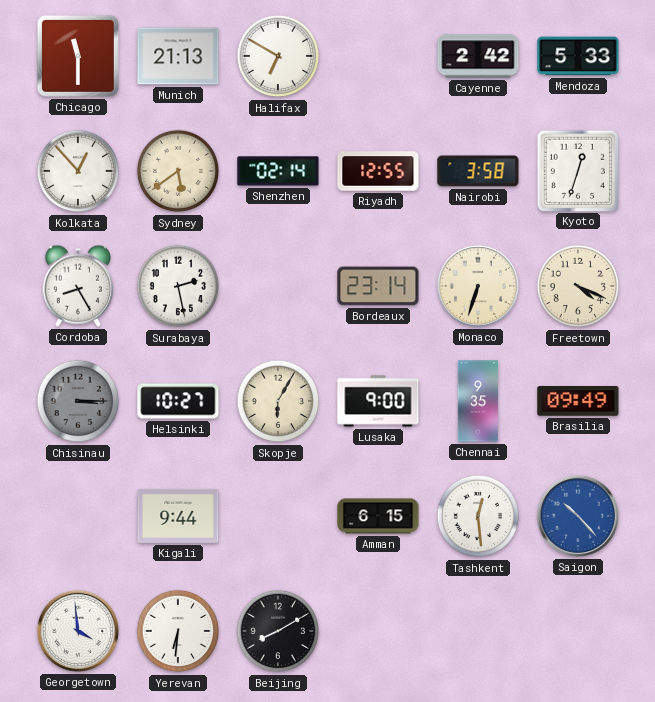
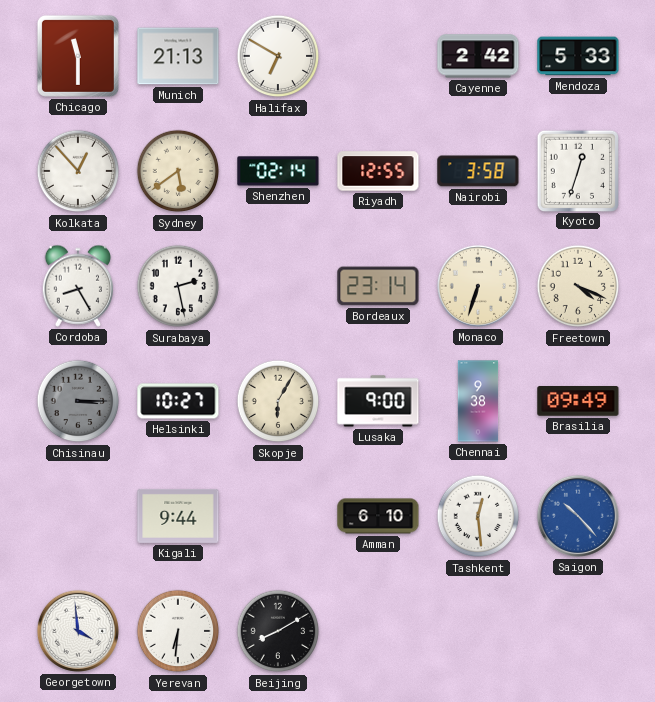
Chennai: 9:35 -> 9:38
Amman: 6:15 -> 6:10
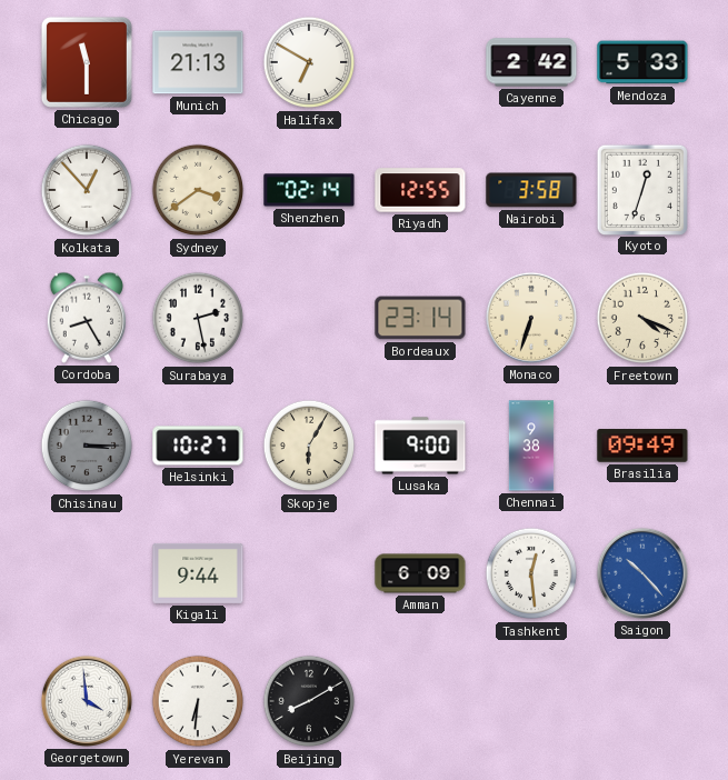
Sydney: 5:39 -> 3:39
Amman: 6:10 -> 6:09
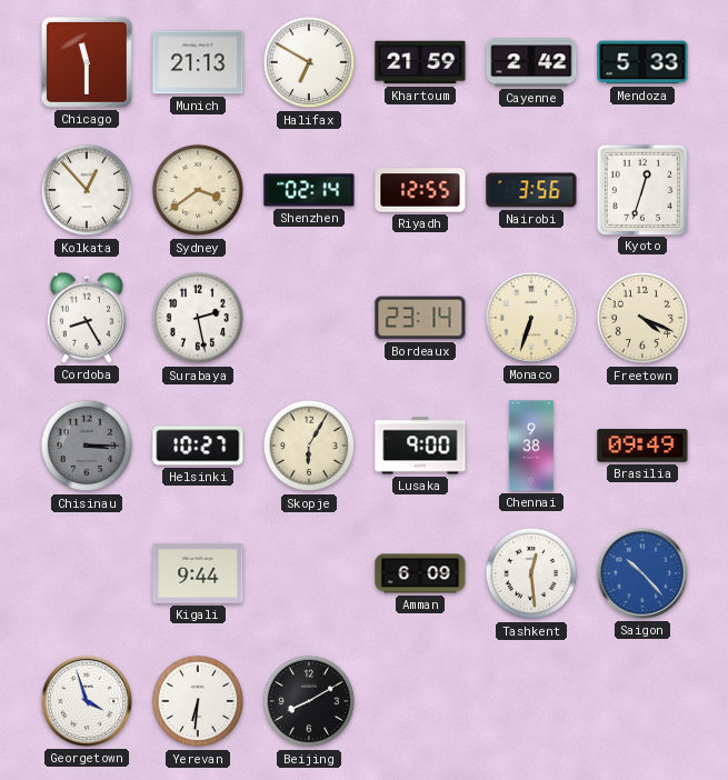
Khartoum: none -> 21:59
Nairobi: 3:58 -> 3:56
Georgetown: 3:59 -> 3:57
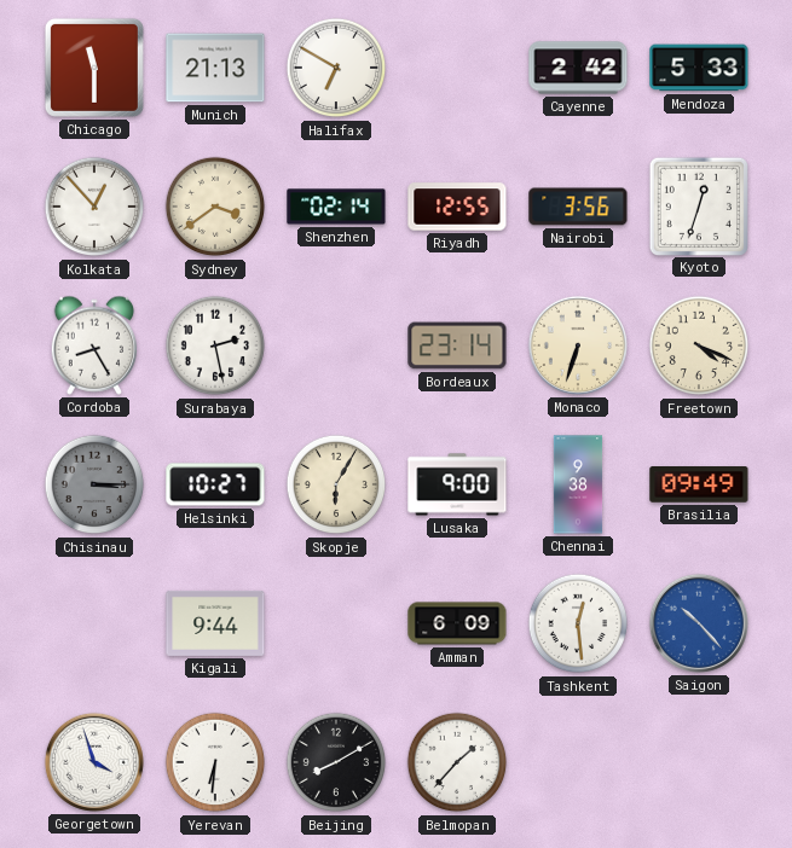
Khartoum: 21:59 -> none
Belmopan: none -> 1:37
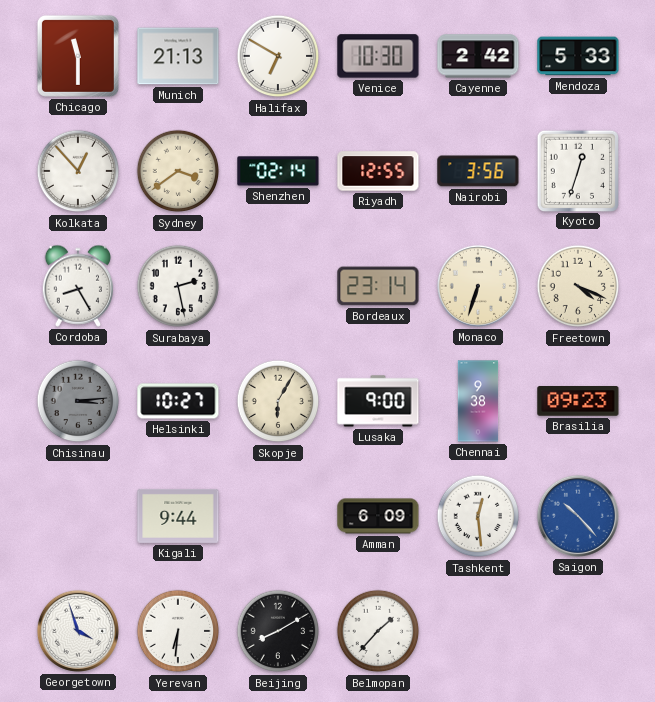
Venice: none -> 10:30
Chisinau: 3:15 -> 3:14
Brasilia: 09:49 -> 09:23
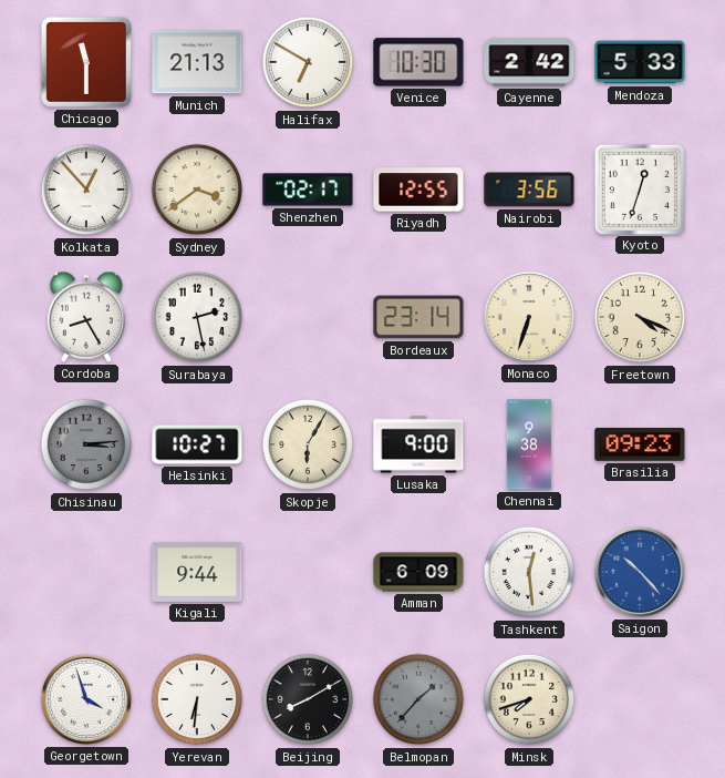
Shenzhen: 02:14 -> 02:17
Belmopan dial: white -> grey
Minsk: none -> 7:42
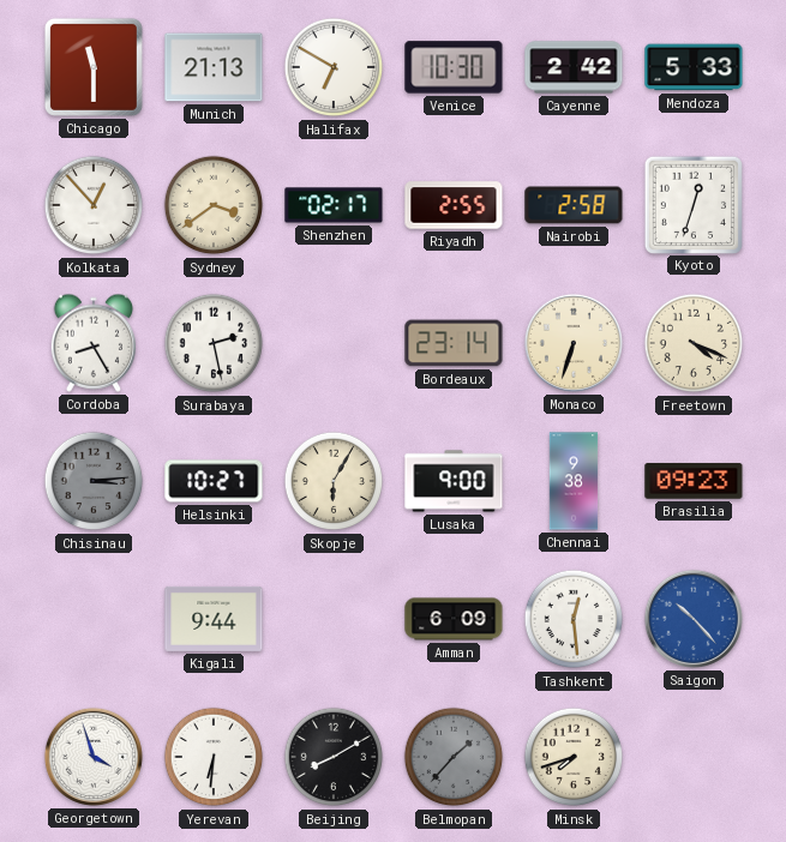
Riyadh: 12:55 -> 2:55
Nairobi: 3:56 -> 2:58
